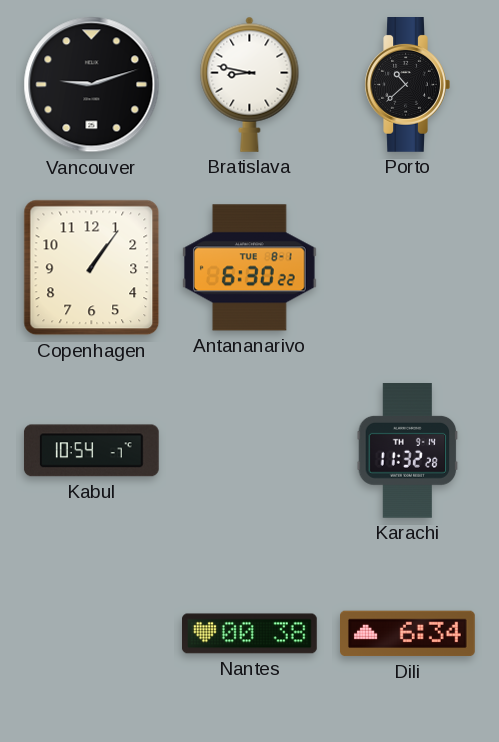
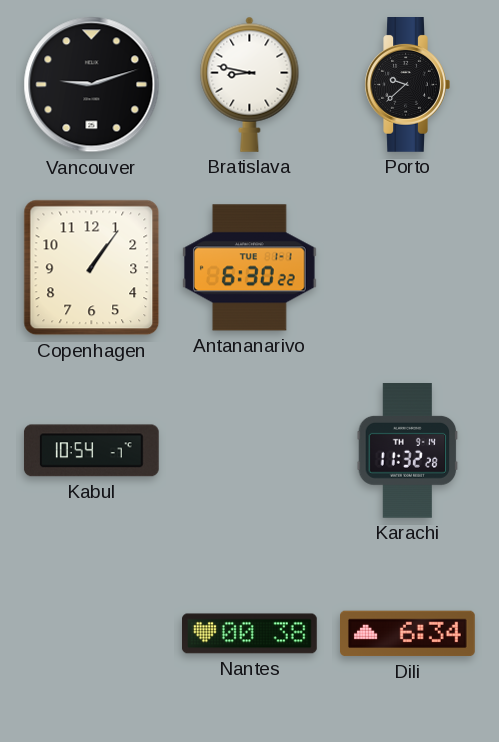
Porto: 10:38 -> 9:38
Antananarivo date: TUE 8-1 -> TUE 1-1
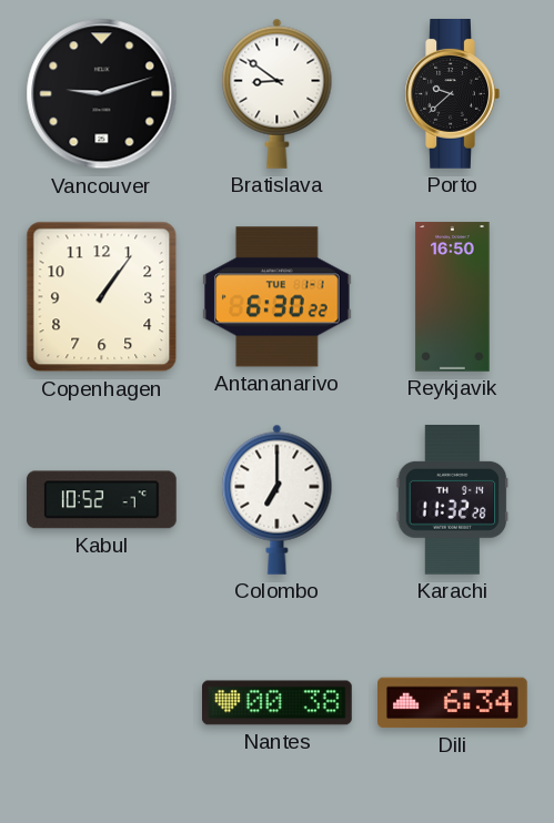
Bratislava: 8:47 -> 8:51
Reykjavik: none -> 16:50
Kabul: 10:54 -> 10:52
Colombo: none -> 7:00
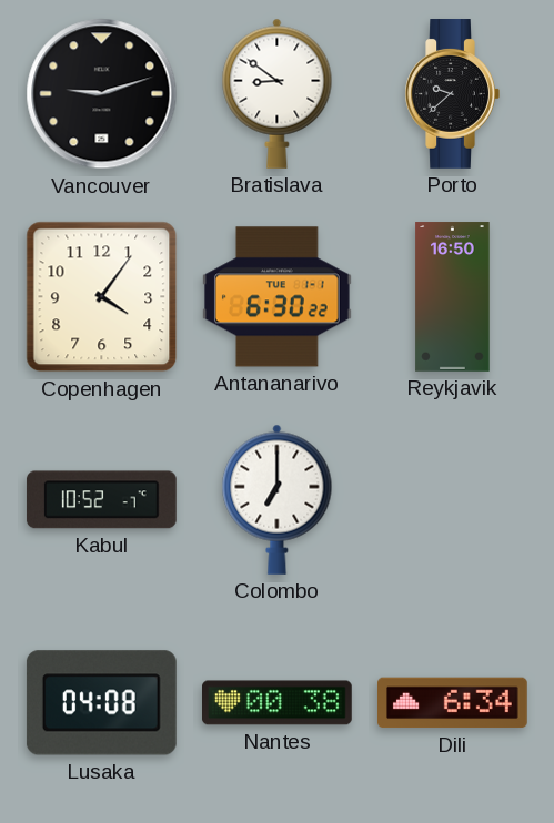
Copenhagen: 1:06 -> 4:06
Karachi: 11:32 -> none
Lusaka: none -> 04:08
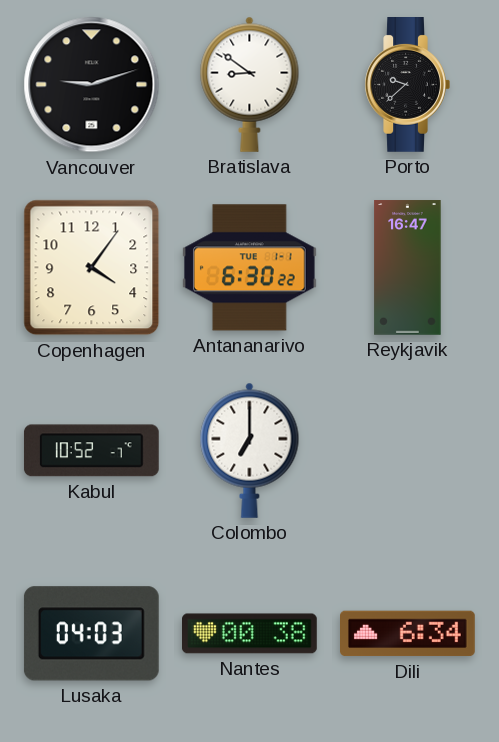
Reykjavik: 16:50 -> 16:47
Lusaka: 04:08 -> 04:03
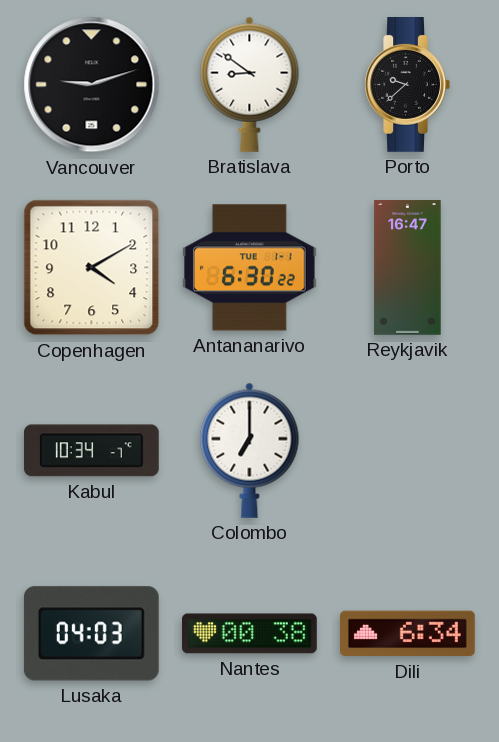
Copenhagen: 4:06 -> 4:10
Kabul: 10:52 -> 10:34
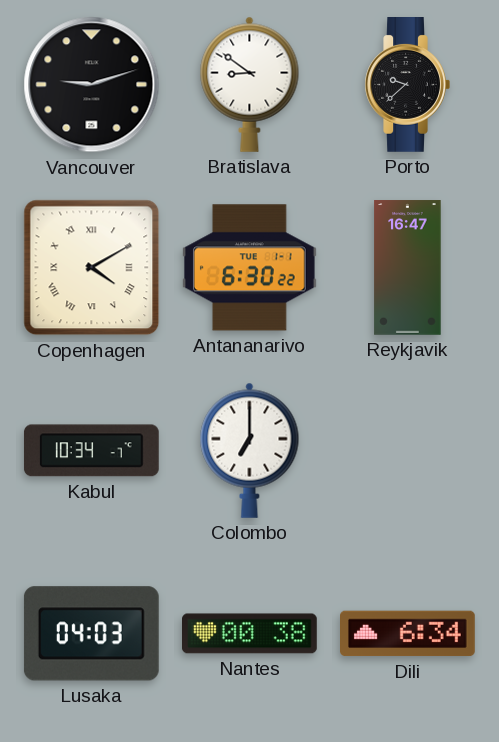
Copenhagen numerals: Arabic -> Roman
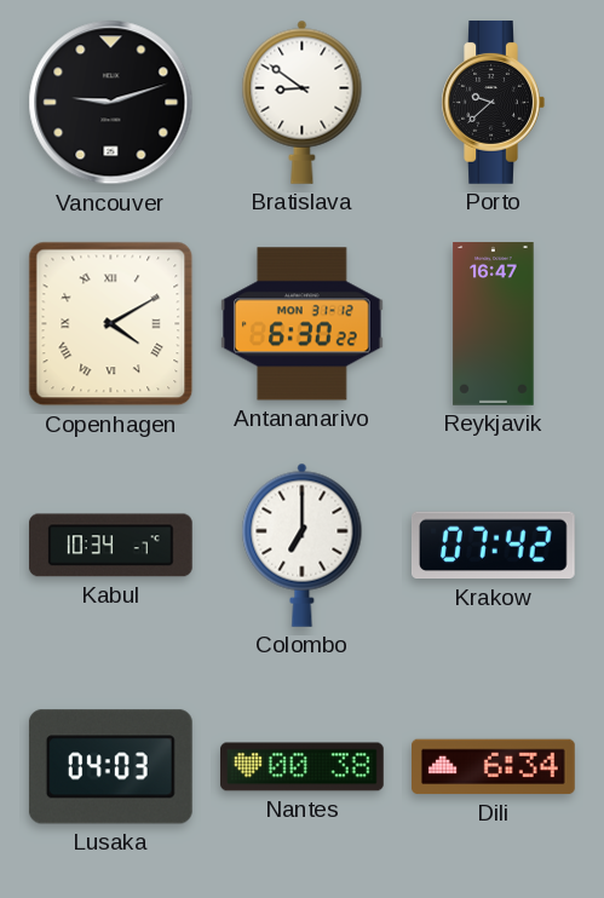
Antananarivo date: TUE 1-1 -> MON 31-12
Krakow: none -> 07:42
